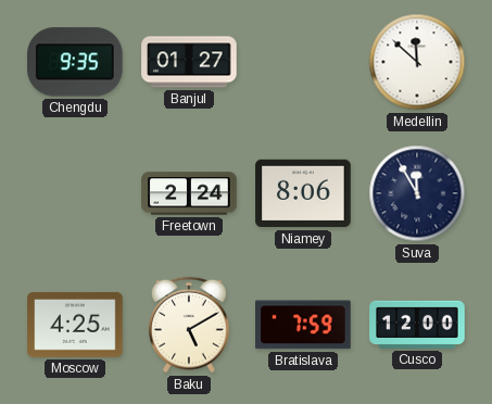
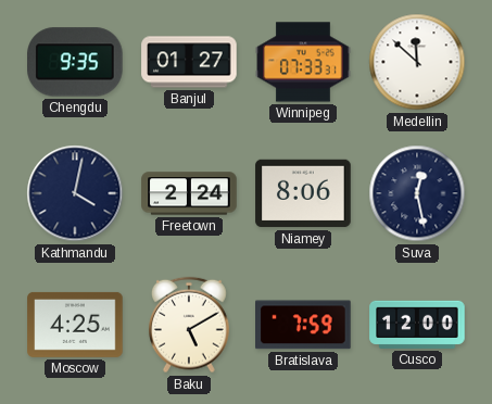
Winnipeg: none -> 07:33
Kathmandu: none -> 4:02
Suva: 11:55 -> 12:28
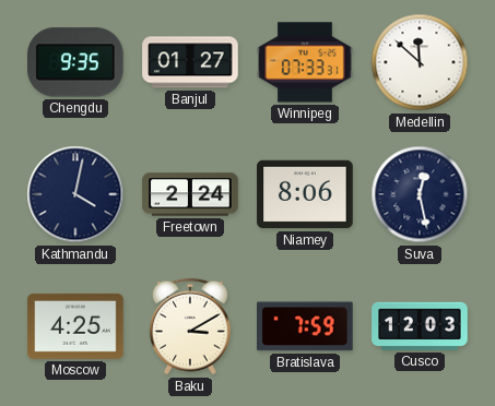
Baku: 5:10 -> 3:10
Cusco: 12:00 -> 12:03
